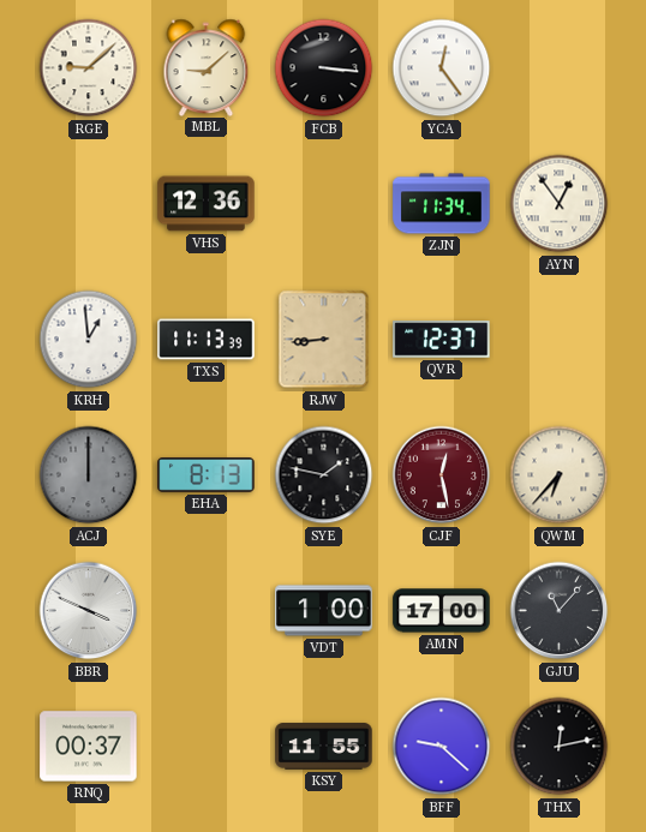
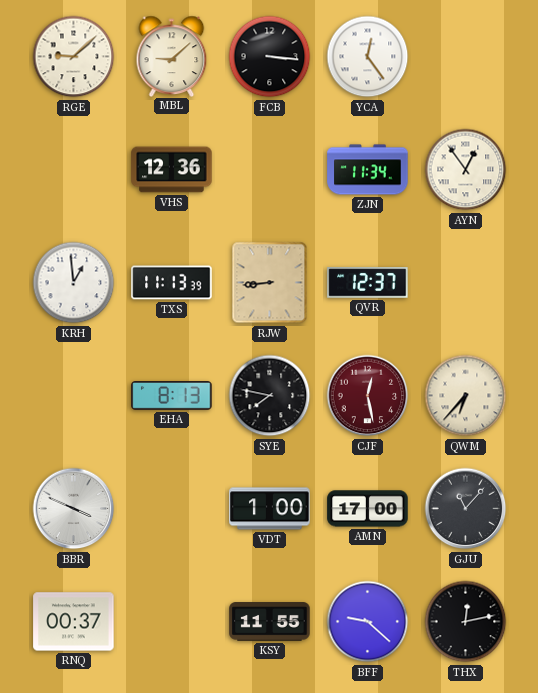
ACJ: 12:00 -> none
SYE: 1:47 -> 7:47
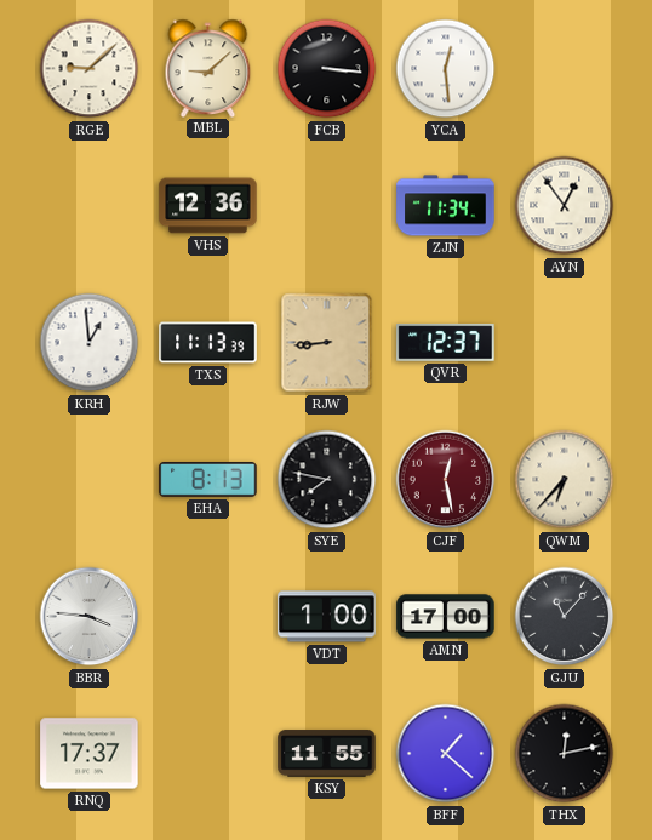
YCA: 12:24 -> 12:29
BBR: 3:49 -> 3:46
RNQ: 00:37 -> 17:37
BFF: 9:22 -> 1:22
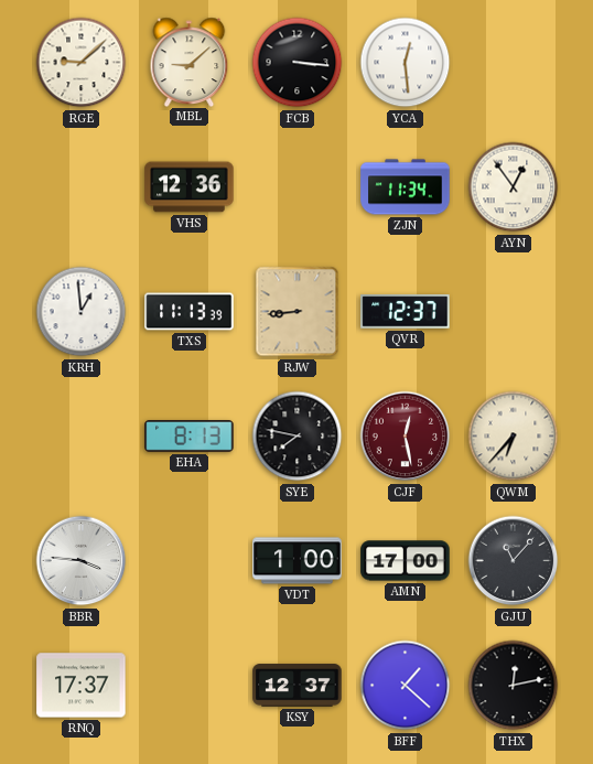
KSY: 11:55 -> 12:37
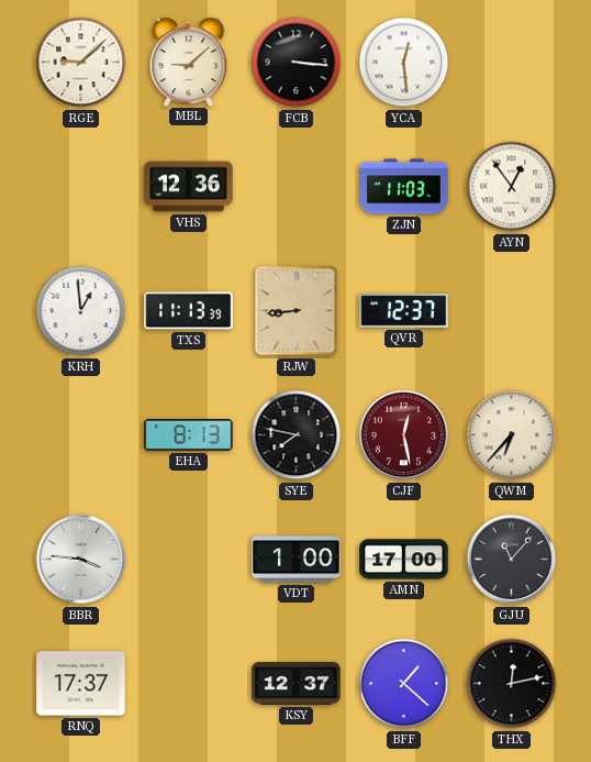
ZJN: 11:34 -> 11:03
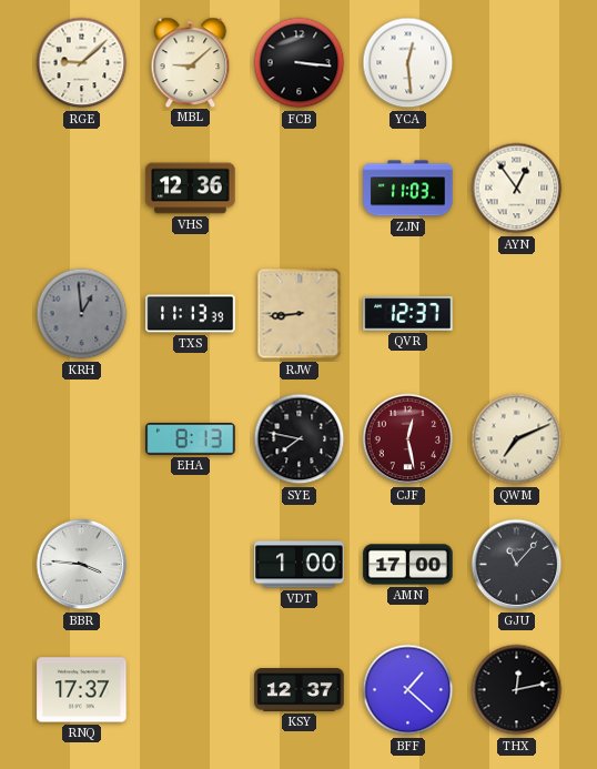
KRH dial: white -> grey
QWM: 6:37 -> 7:11
